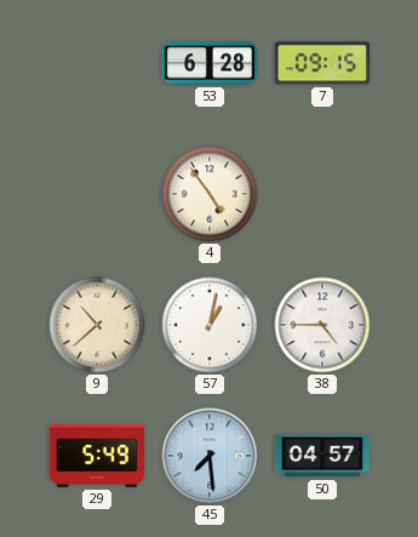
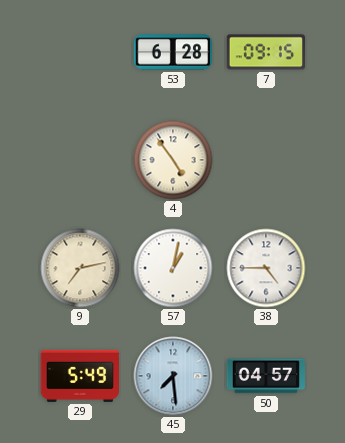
9: 10:38 -> 7:13
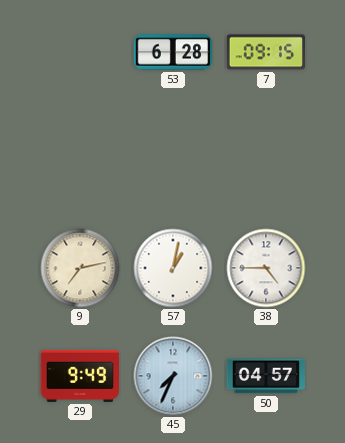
4: 4:54 -> none
29: 5:49 -> 9:49
45: 7:29 -> 7:34
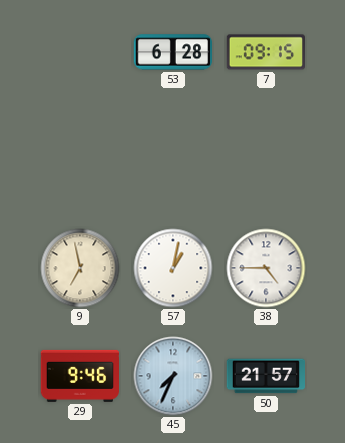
9: 7:13 -> 6:58
29: 9:49 -> 9:46
50: 04:57 -> 21:57
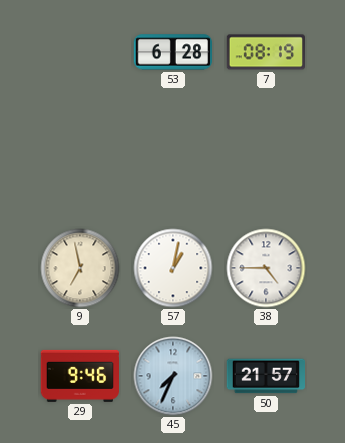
7: 09:15 -> 08:19
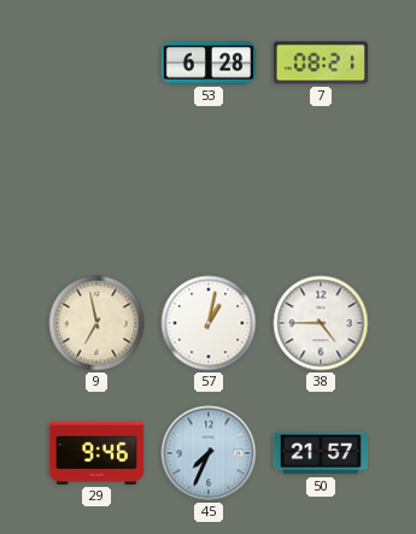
7: 08:19 -> 08:21
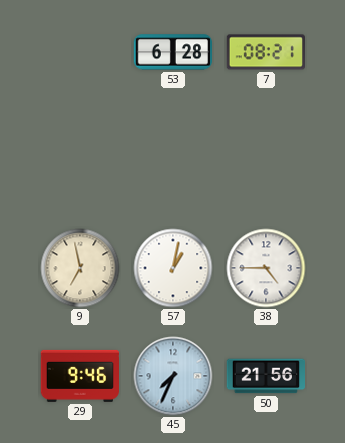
50: 21:57 -> 21:56
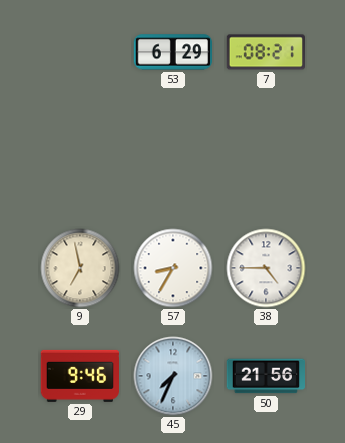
53: 6:28 -> 6:29
57: 1:02 -> 8:35
